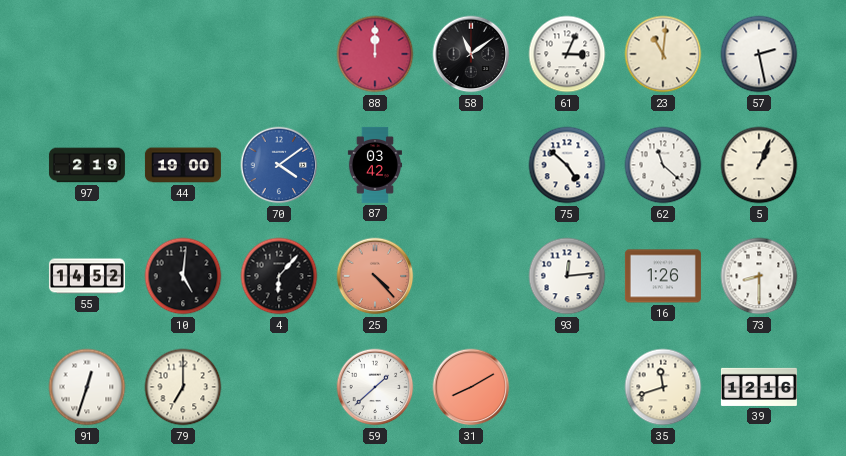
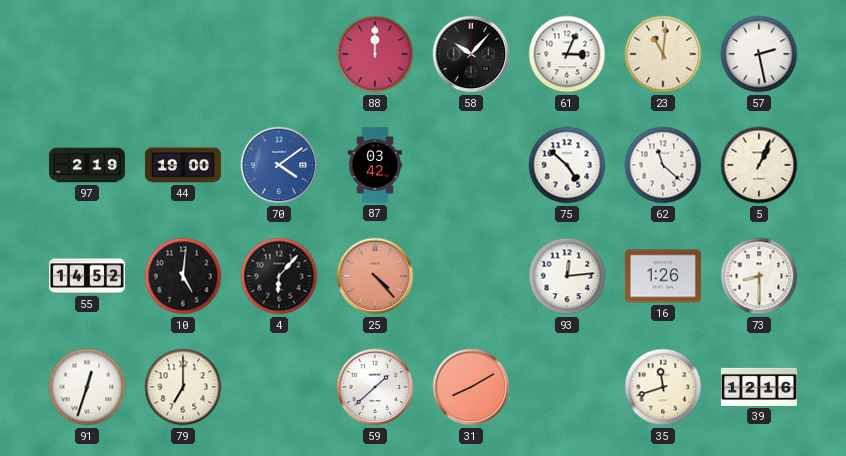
58: 11:09 -> 10:07
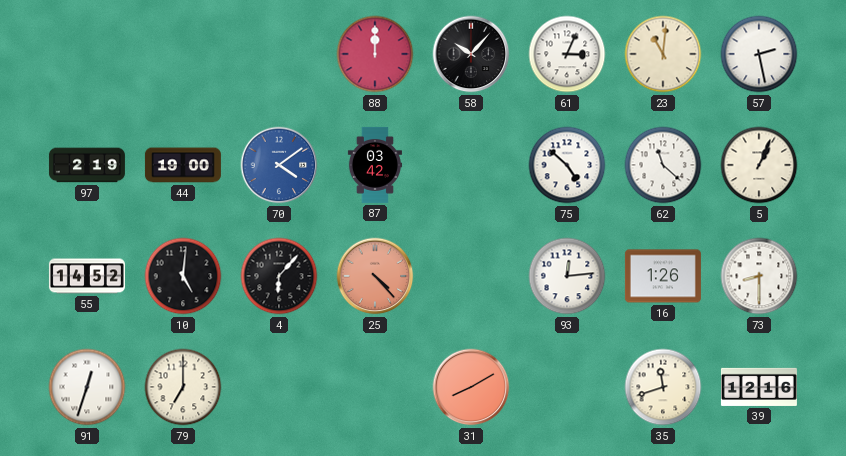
59: 1:38 -> none
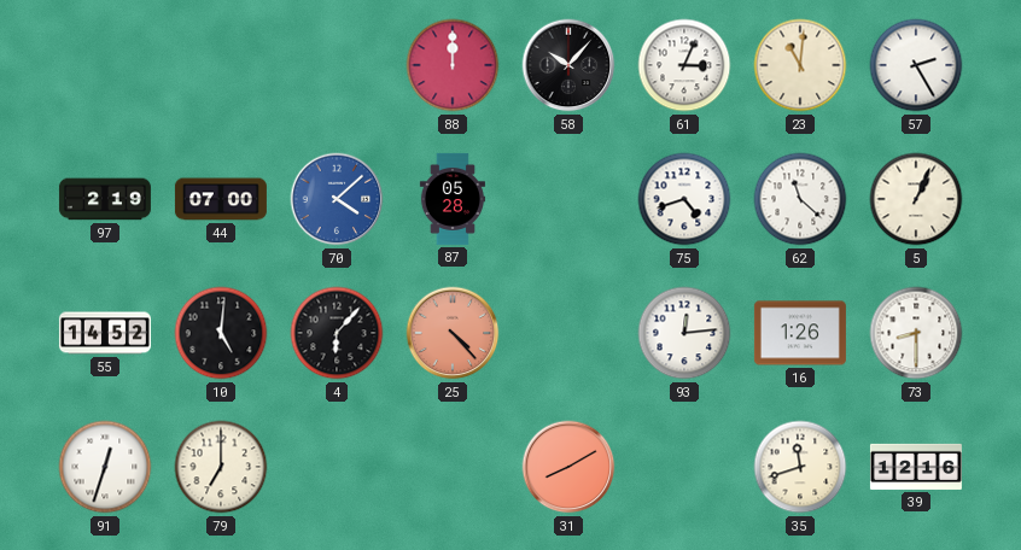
57: 2:28 -> 2:25
44: 19:00 -> 07:00
70: 4:09 -> 4:08
87: 03:42 -> 05:28
75: 4:52 -> 4:42
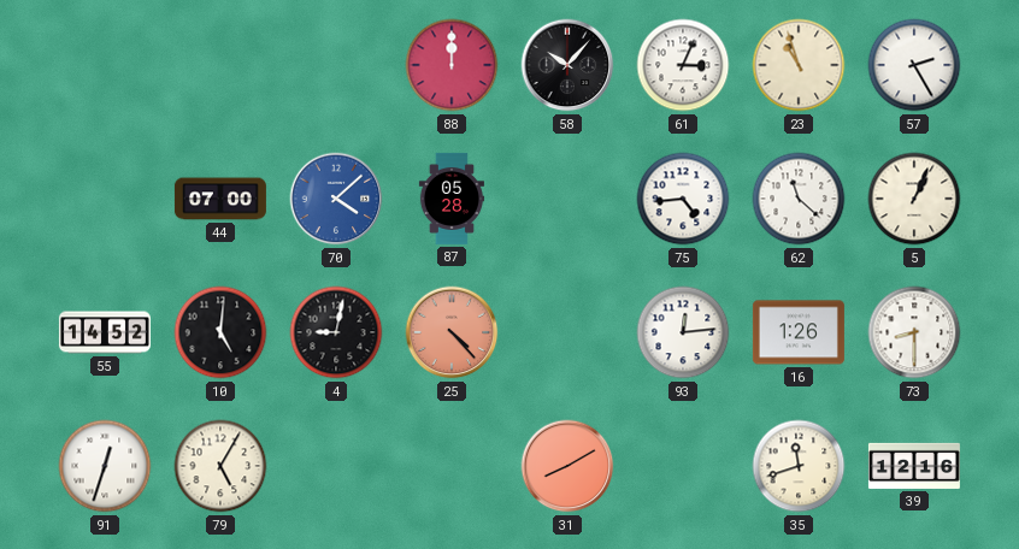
23: 11:01 -> 10:57
97: 2:19 -> none
75: 4:42 -> 4:44
4: 6:07 -> 9:02
79: 7:00 -> 5:05
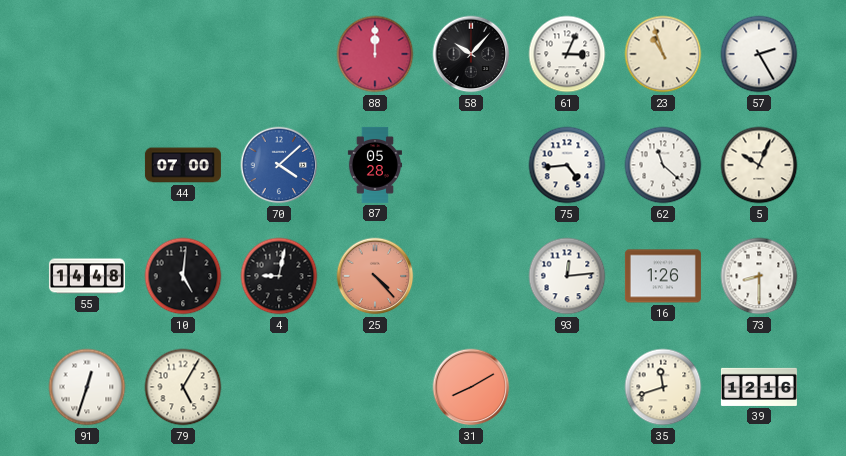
5: 1:04 -> 10:04
55: 14:52 -> 14:48
